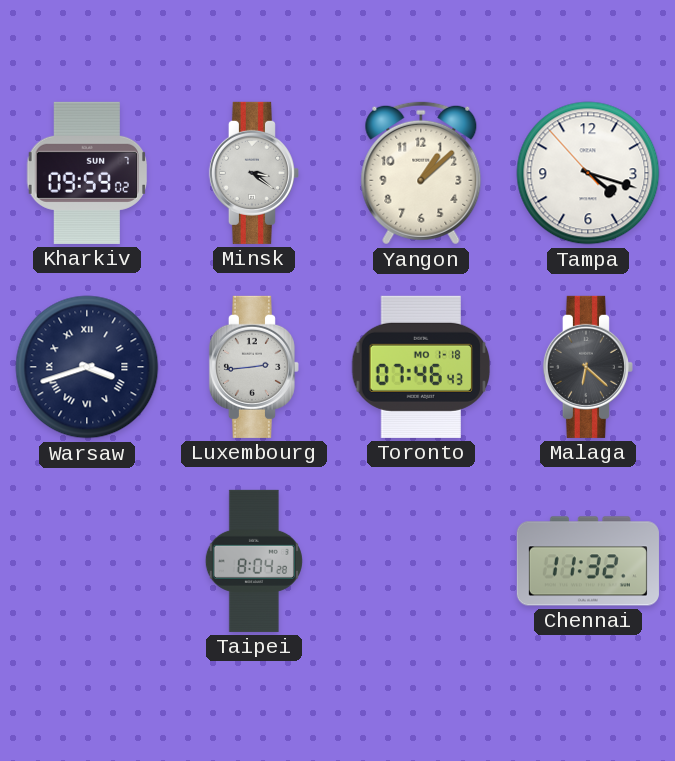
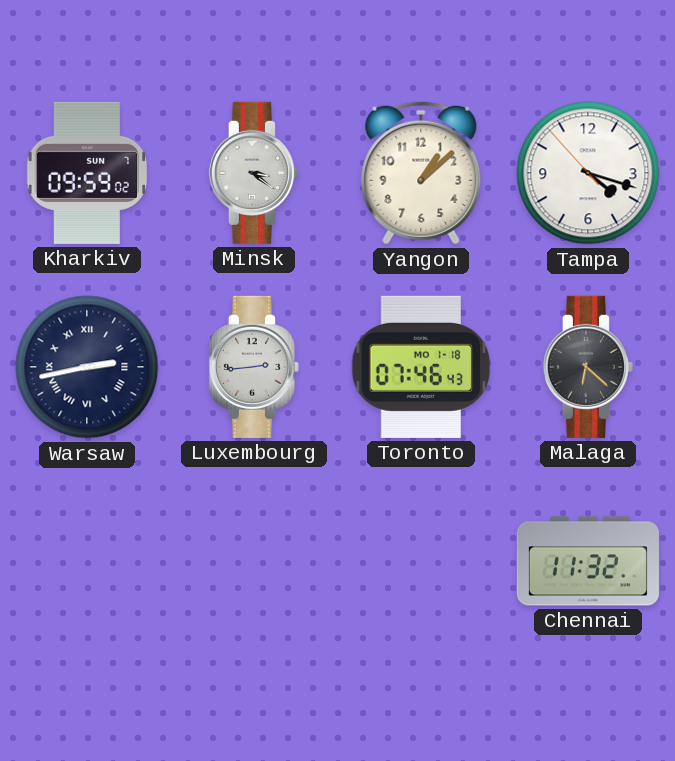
Warsaw: 3:42 -> 2:43
Taipei: 8:04 -> none
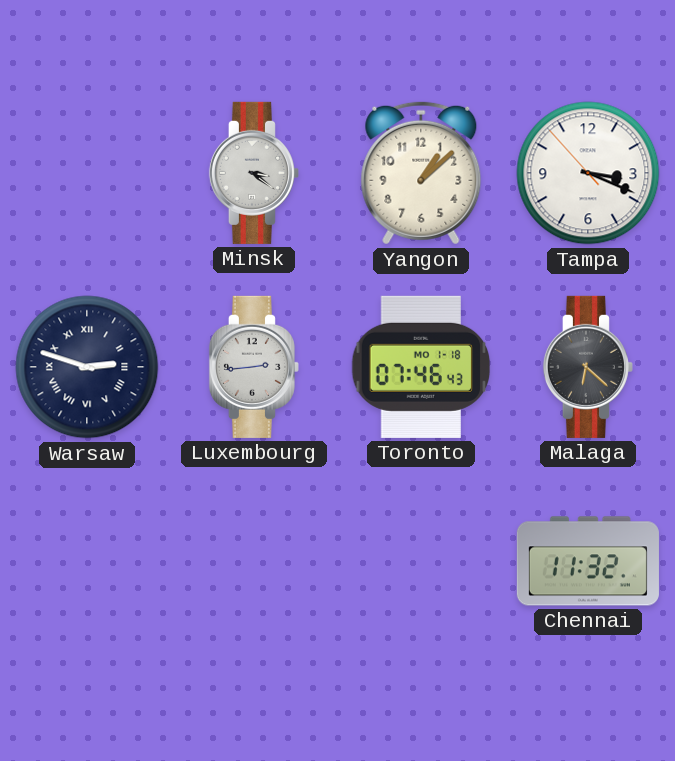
Kharkiv: 09:59 -> none
Tampa: 4:17 -> 3:18
Warsaw: 2:43 -> 2:48
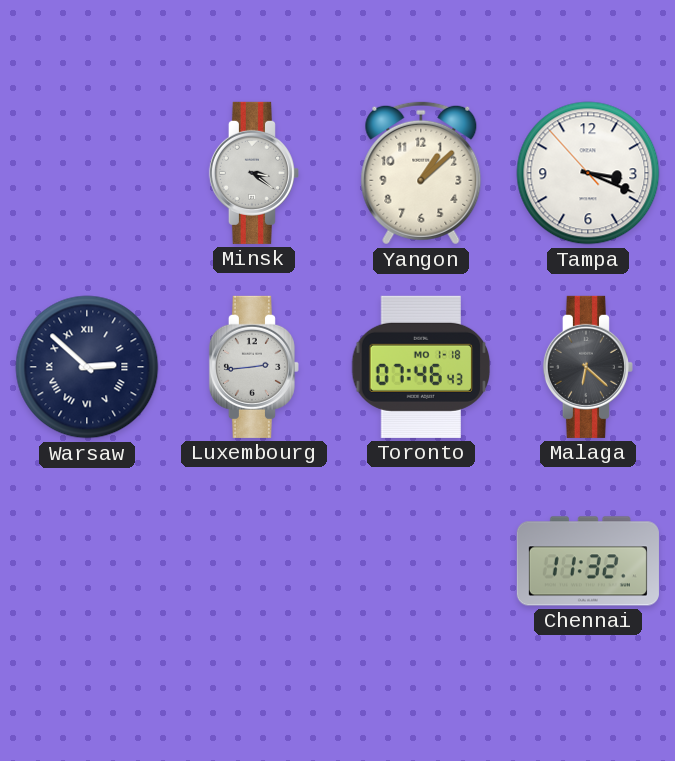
Warsaw: 2:48 -> 2:52
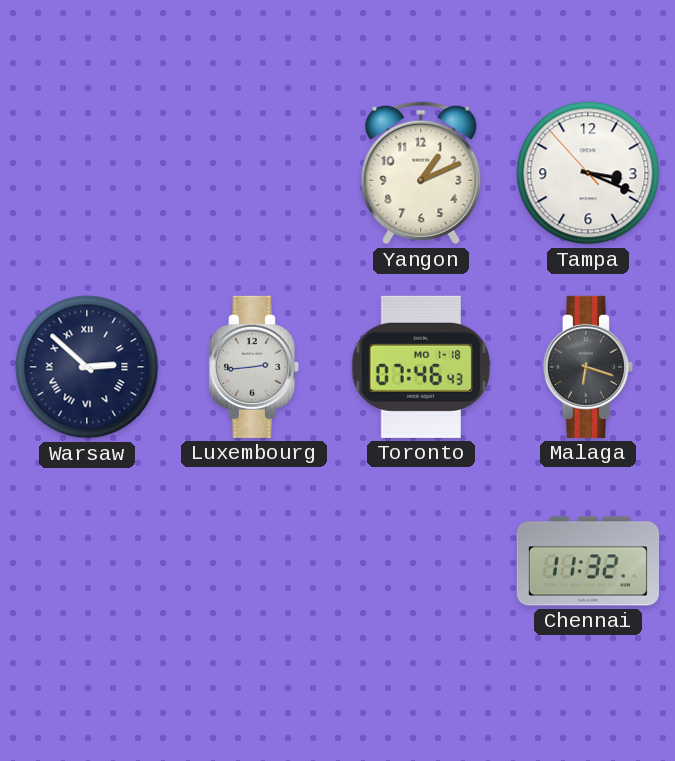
Minsk: 3:21 -> none
Yangon: 1:08 -> 1:11
Malaga: 6:22 -> 6:18
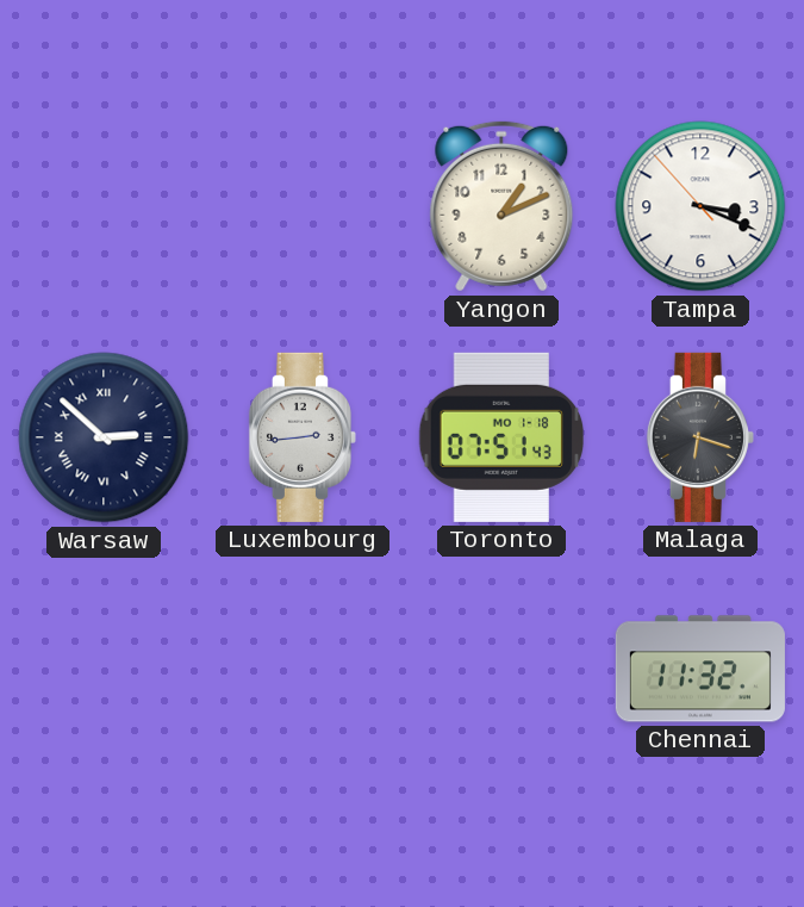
Toronto: 07:46 -> 07:51
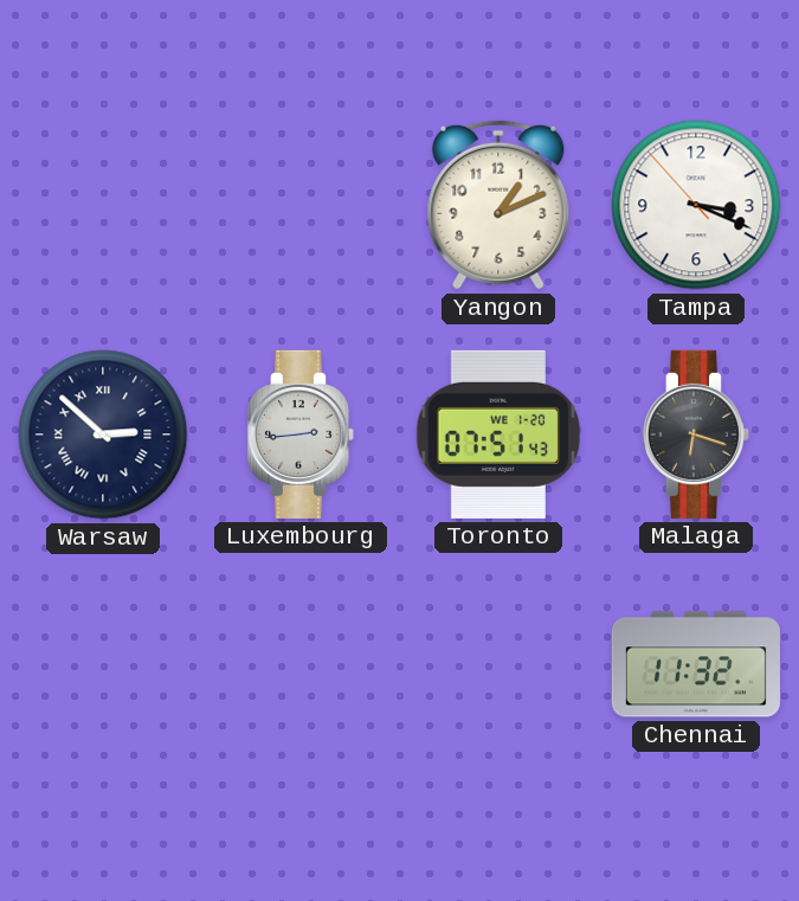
Toronto date: MO 1-18 -> WE 1-20
